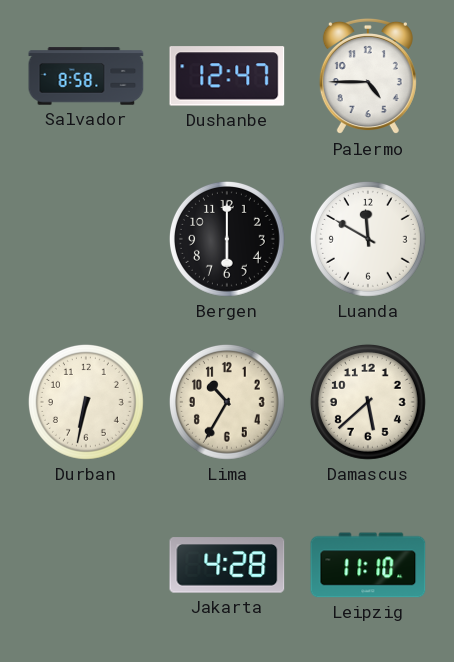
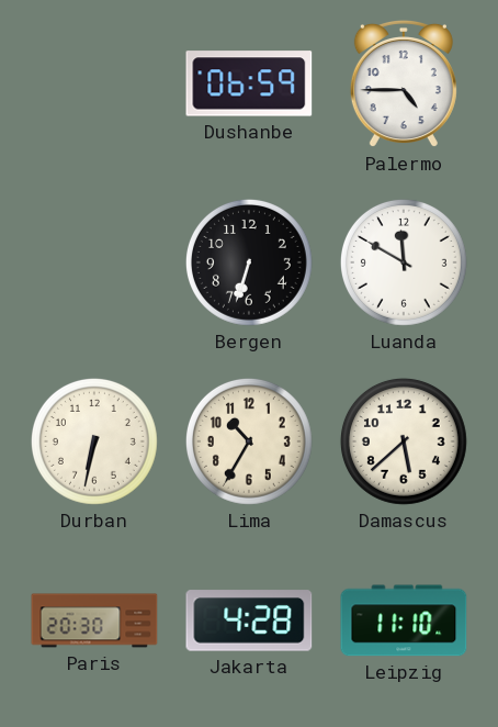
Salvador: 8:58 -> none
Dushanbe: 12:47 -> 06:59
Bergen: 6:00 -> 6:33
Paris: none -> 20:30
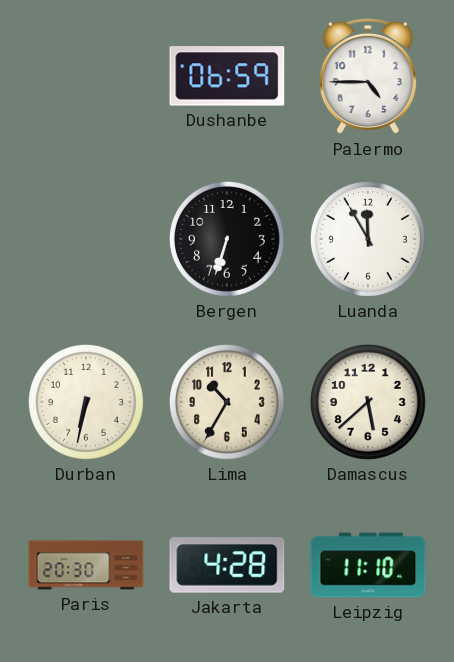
Luanda: 11:50 -> 11:55
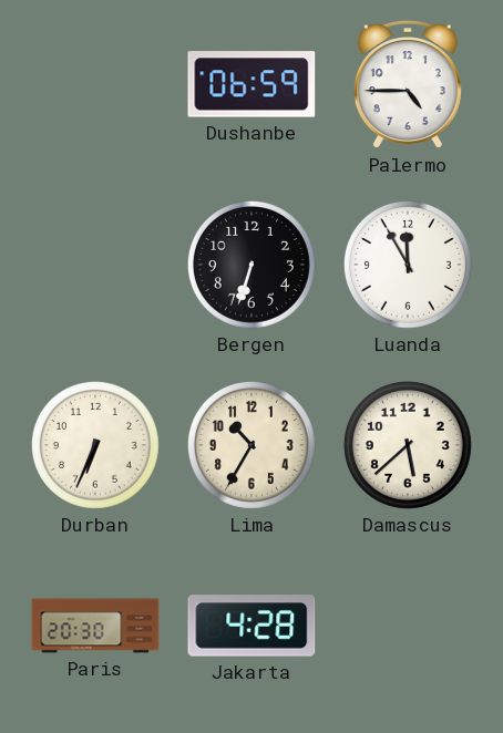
Durban: 6:32 -> 6:34
Leipzig: 11:10 -> none
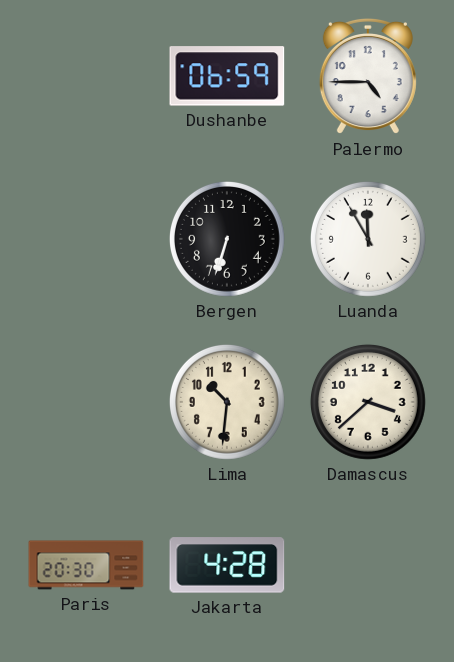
Durban: 6:34 -> none
Lima: 10:35 -> 10:31
Damascus: 5:38 -> 3:38
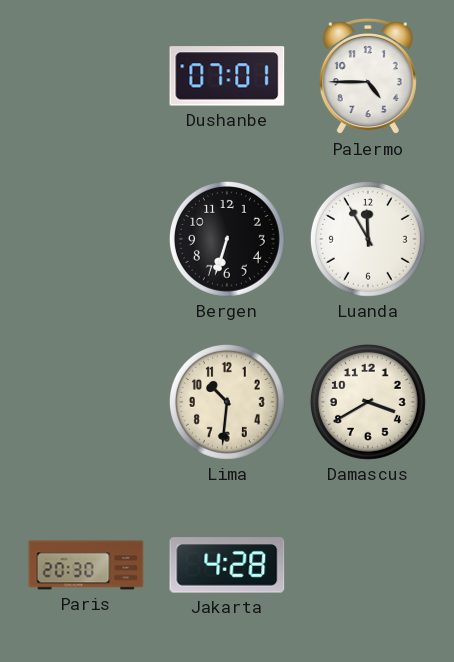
Dushanbe: 06:59 -> 07:01
Damascus: 3:38 -> 3:40
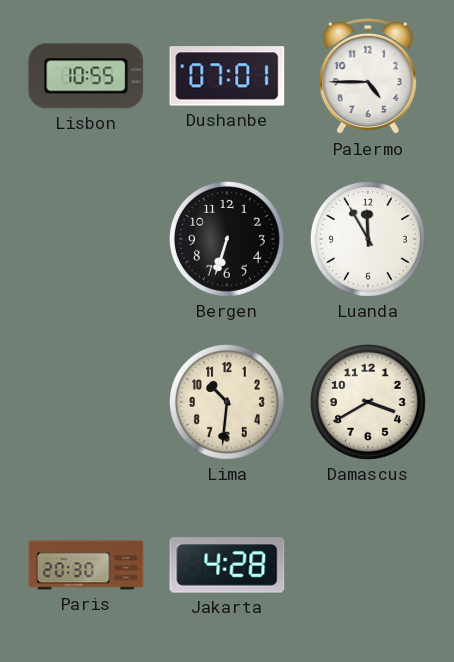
Lisbon: none -> 10:55
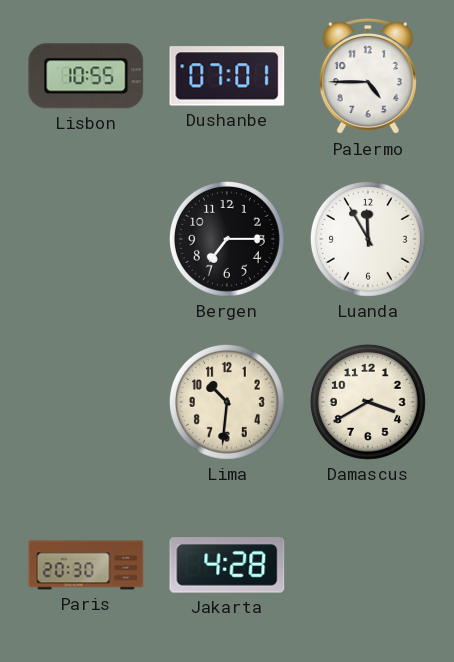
Bergen: 6:33 -> 7:15
